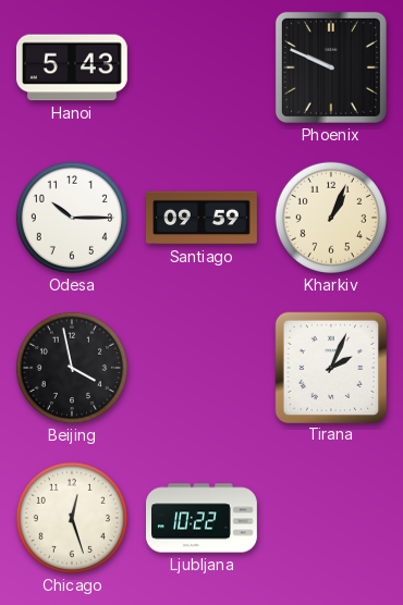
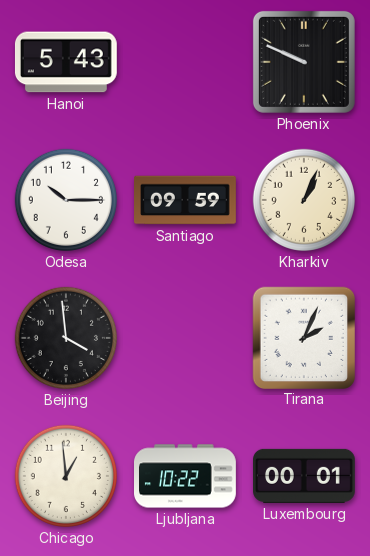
Beijing: 3:58 -> 3:59
Chicago: 12:27 -> 12:59
Luxembourg: none -> 00:01
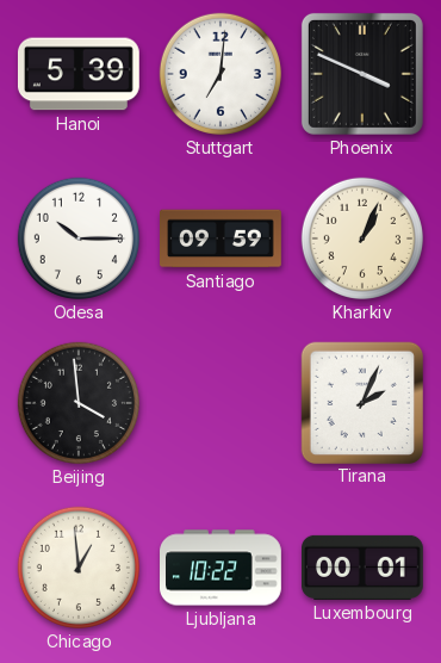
Hanoi: 5:43 -> 5:39
Stuttgart: none -> 7:01
Phoenix: 9:49 -> 3:49
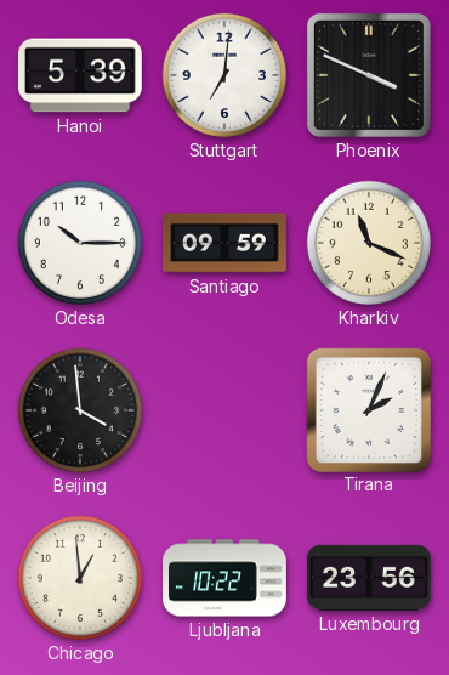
Kharkiv: 1:04 -> 11:19
Luxembourg: 00:01 -> 23:56
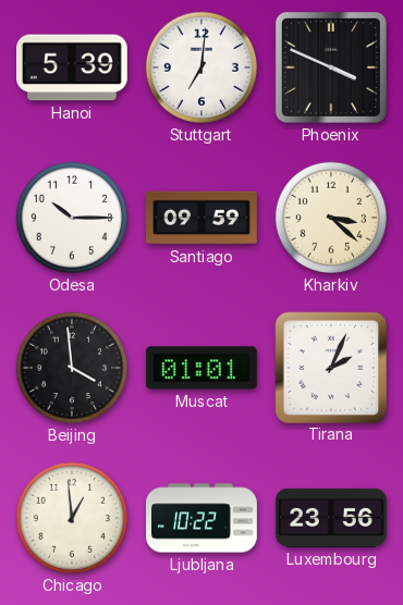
Kharkiv: 11:19 -> 3:22
Muscat: none -> 01:01
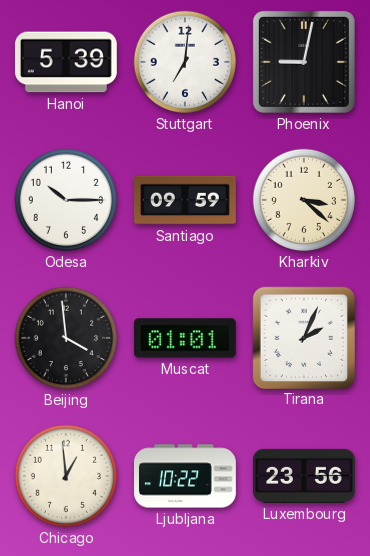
Phoenix: 3:49 -> 9:02
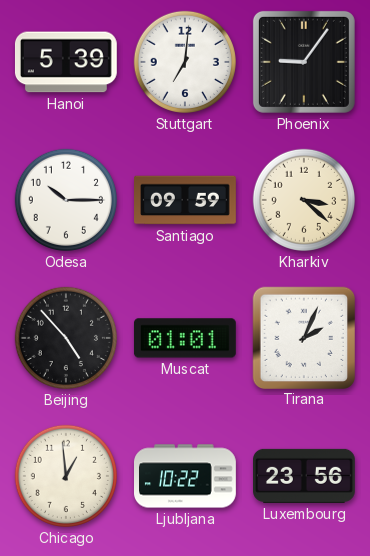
Phoenix: 9:02 -> 9:06
Beijing: 3:59 -> 4:53
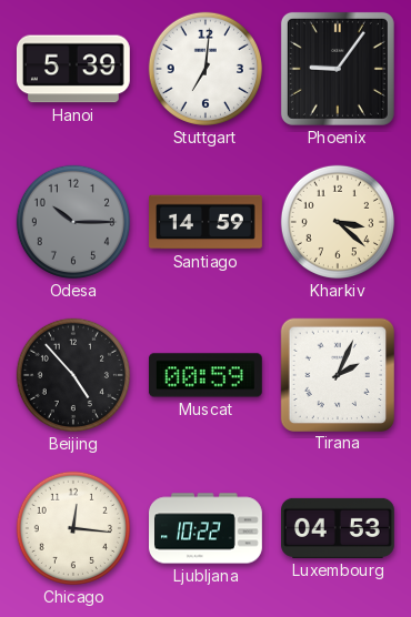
Odesa dial: white -> grey
Santiago: 09:59 -> 14:59
Muscat: 01:01 -> 00:59
Chicago: 12:59 -> 12:16
Luxembourg: 23:56 -> 04:53
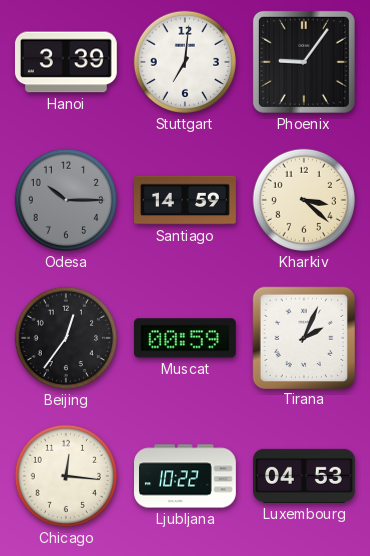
Hanoi: 5:39 -> 3:39
Beijing: 4:53 -> 12:36
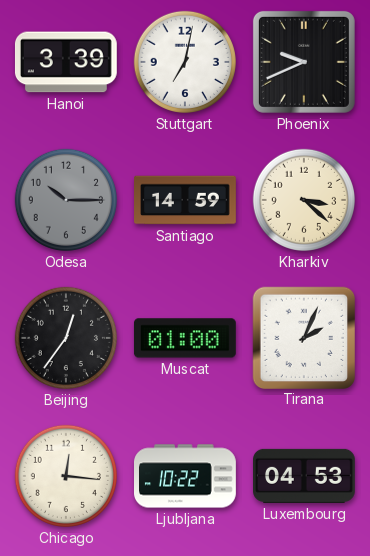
Stuttgart: 7:01 -> 7:02
Phoenix: 9:06 -> 9:41
Muscat: 00:59 -> 01:00
